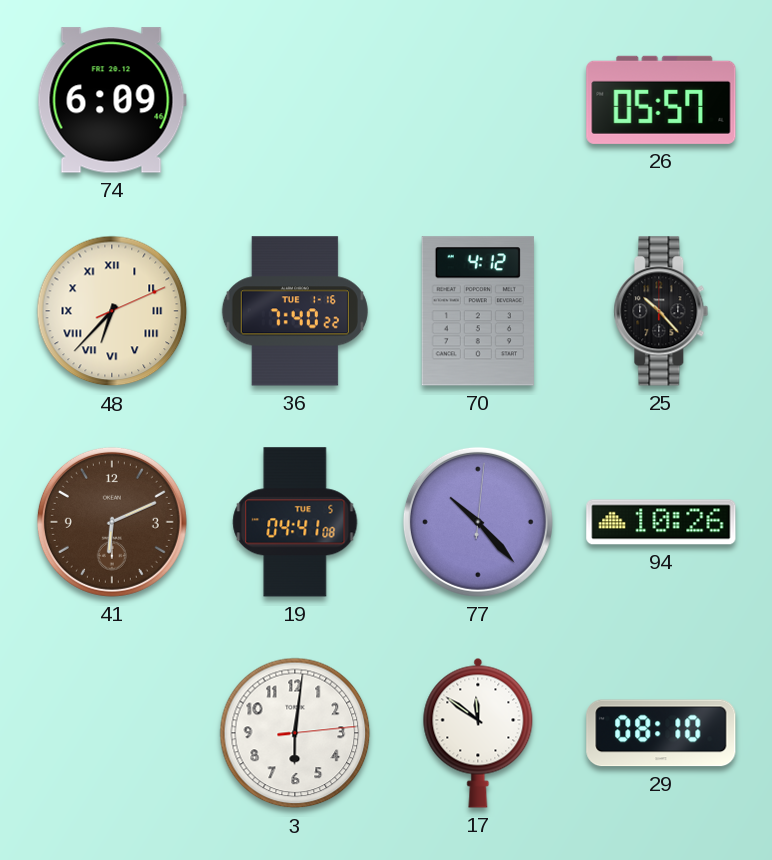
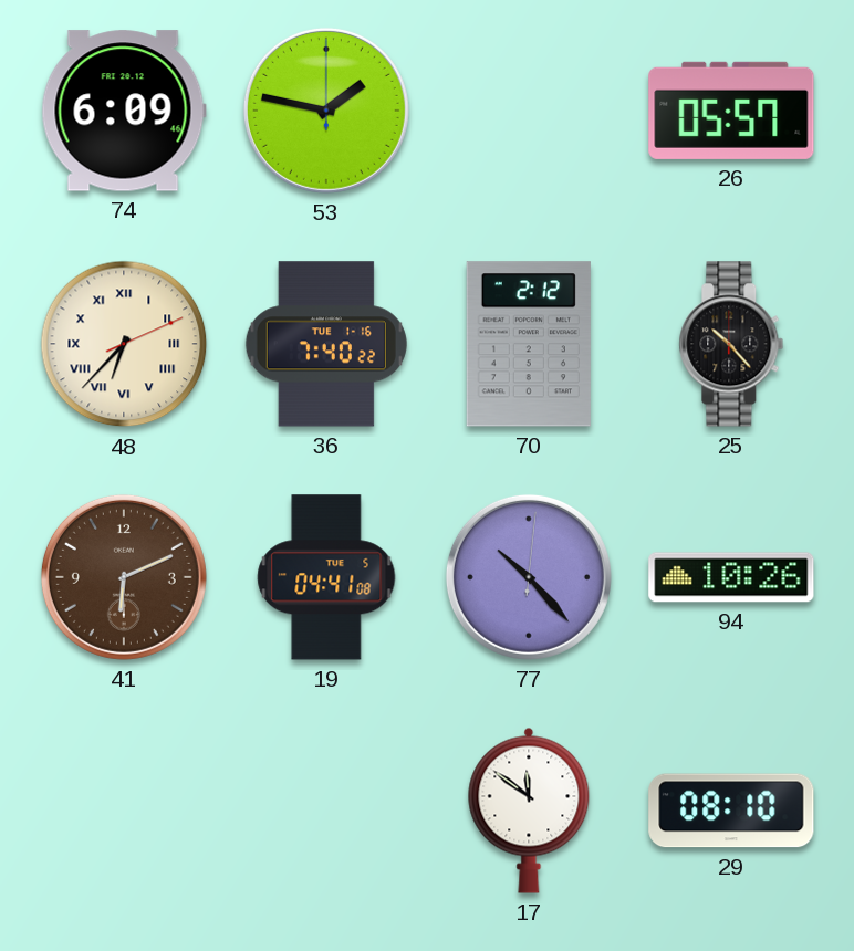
53: none -> 1:47
70: 4:12 -> 2:12
3: 6:01 -> none
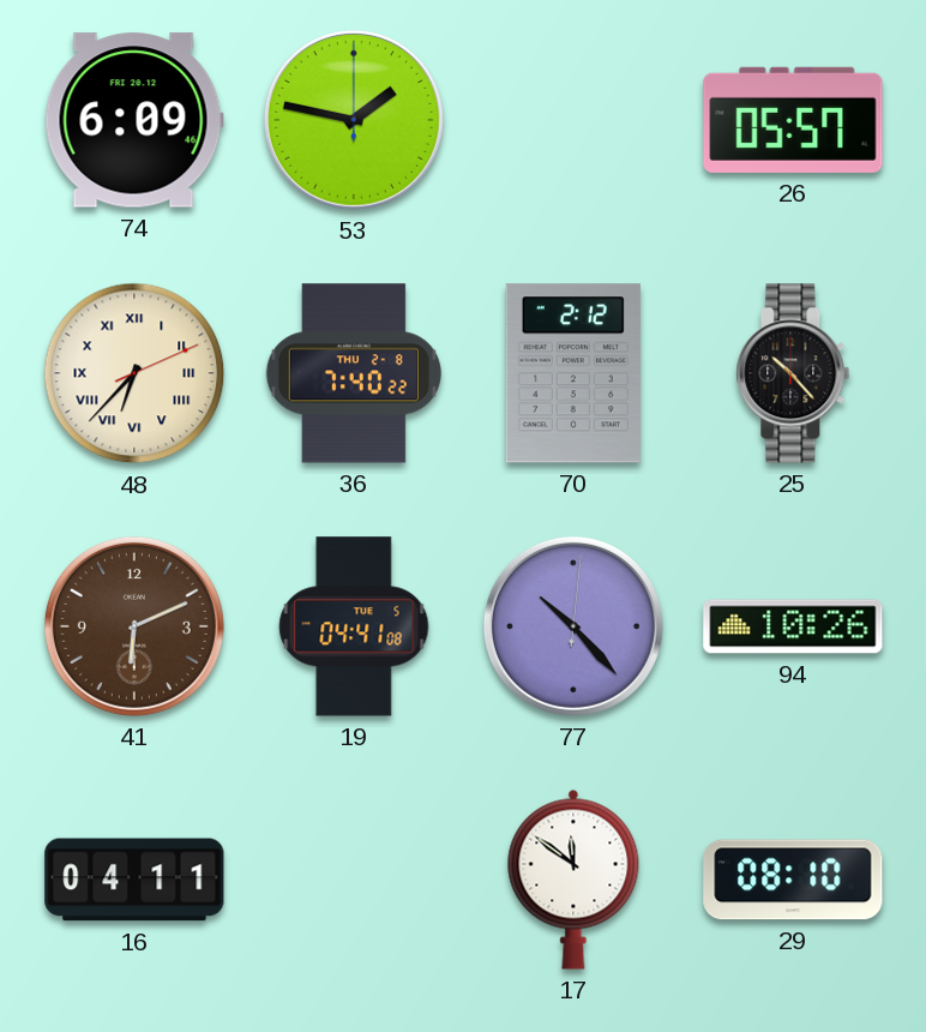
36 date: TUE 1-16 -> THU 2-8
16: none -> 04:11
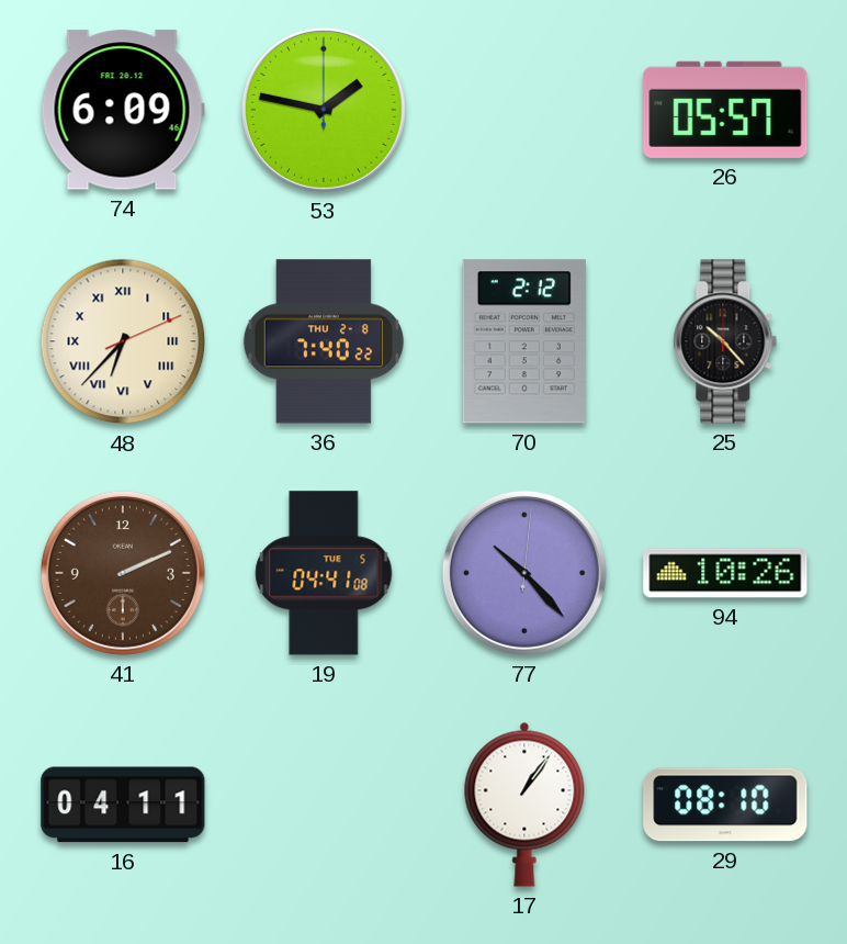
41: 6:11 -> 2:11
17: 11:51 -> 1:06
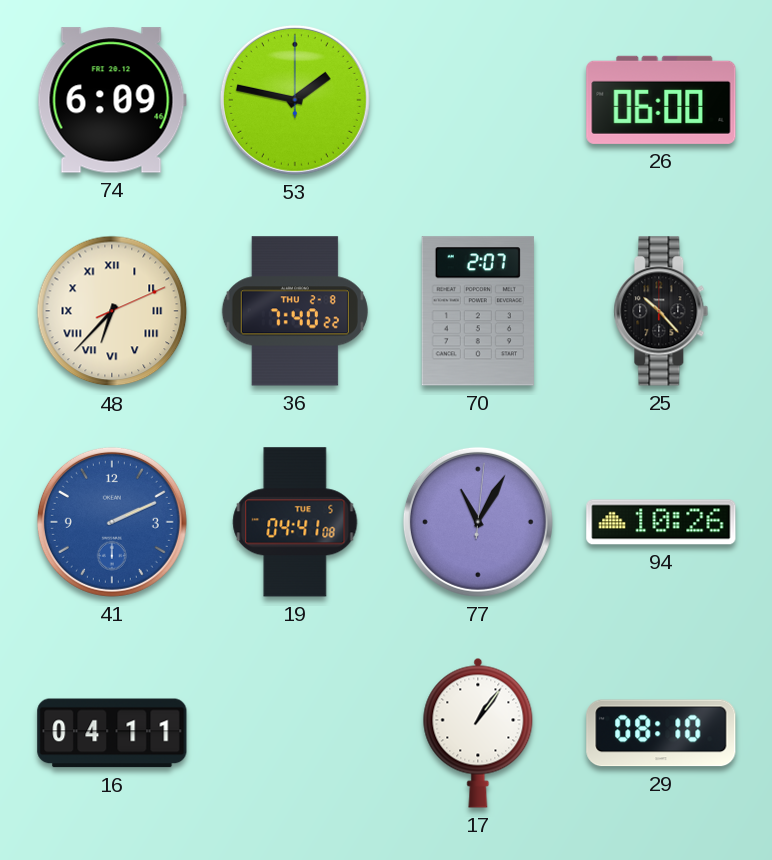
26: 05:57 -> 06:00
70: 2:12 -> 2:07
41 dial: brown -> blue
77: 10:23 -> 11:05
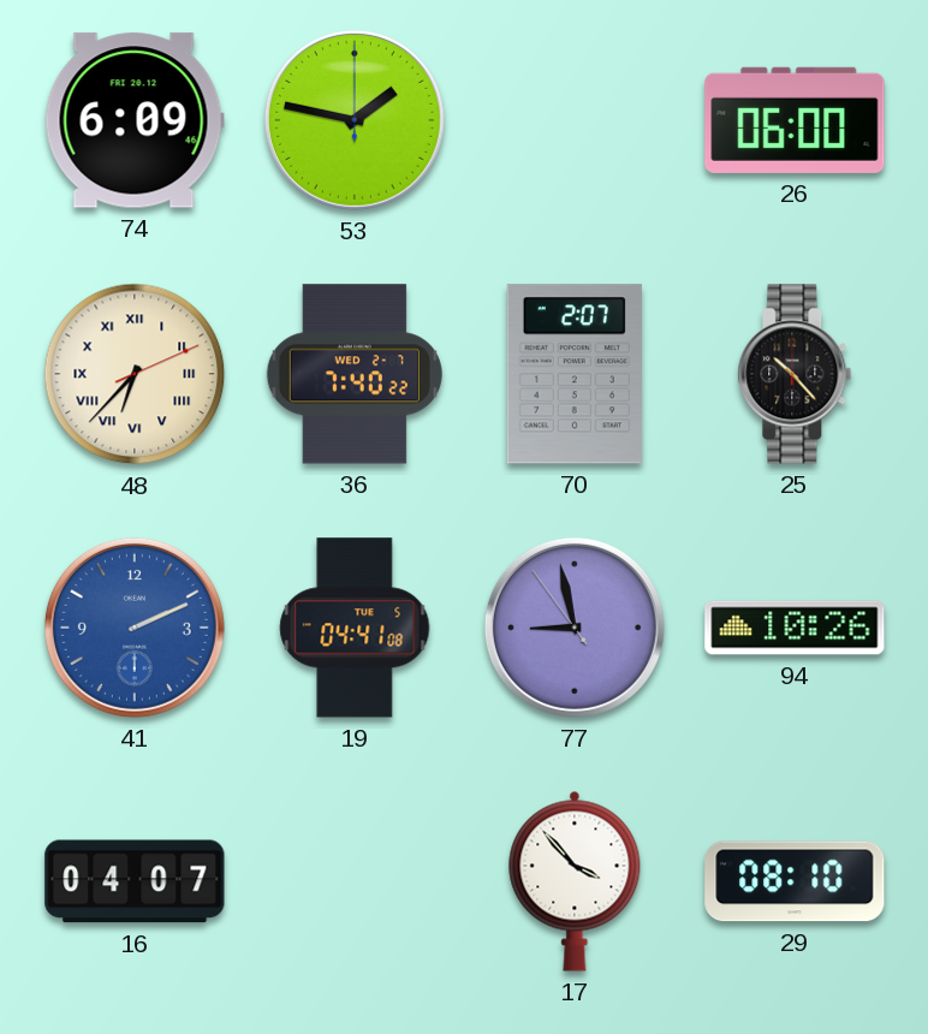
36 date: THU 2-8 -> WED 2-7
77: 11:05 -> 8:57
16: 04:11 -> 04:07
17: 1:06 -> 3:53
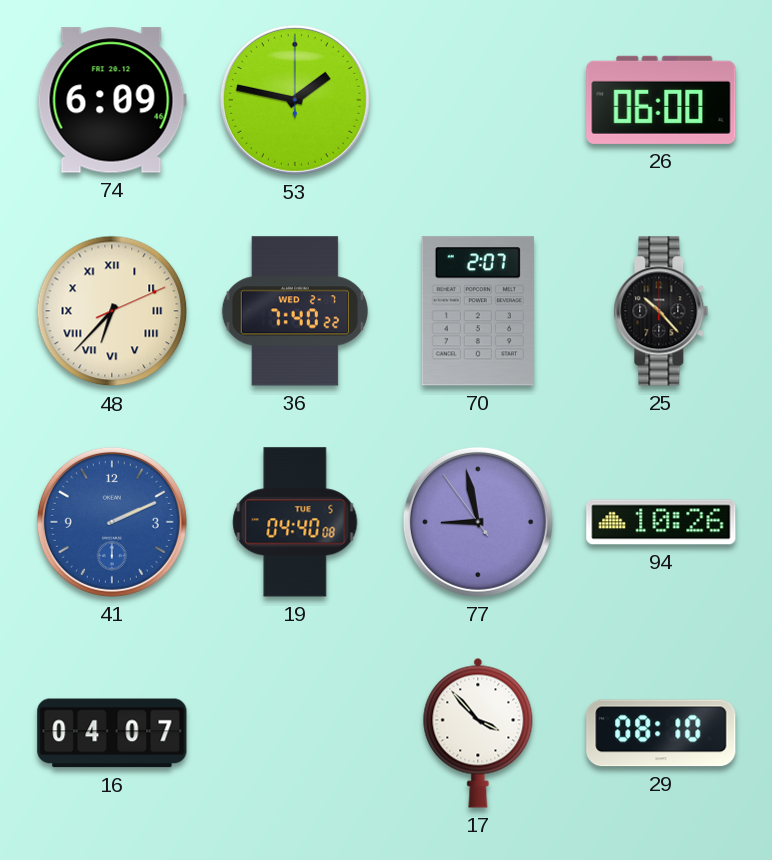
19: 04:41 -> 04:40
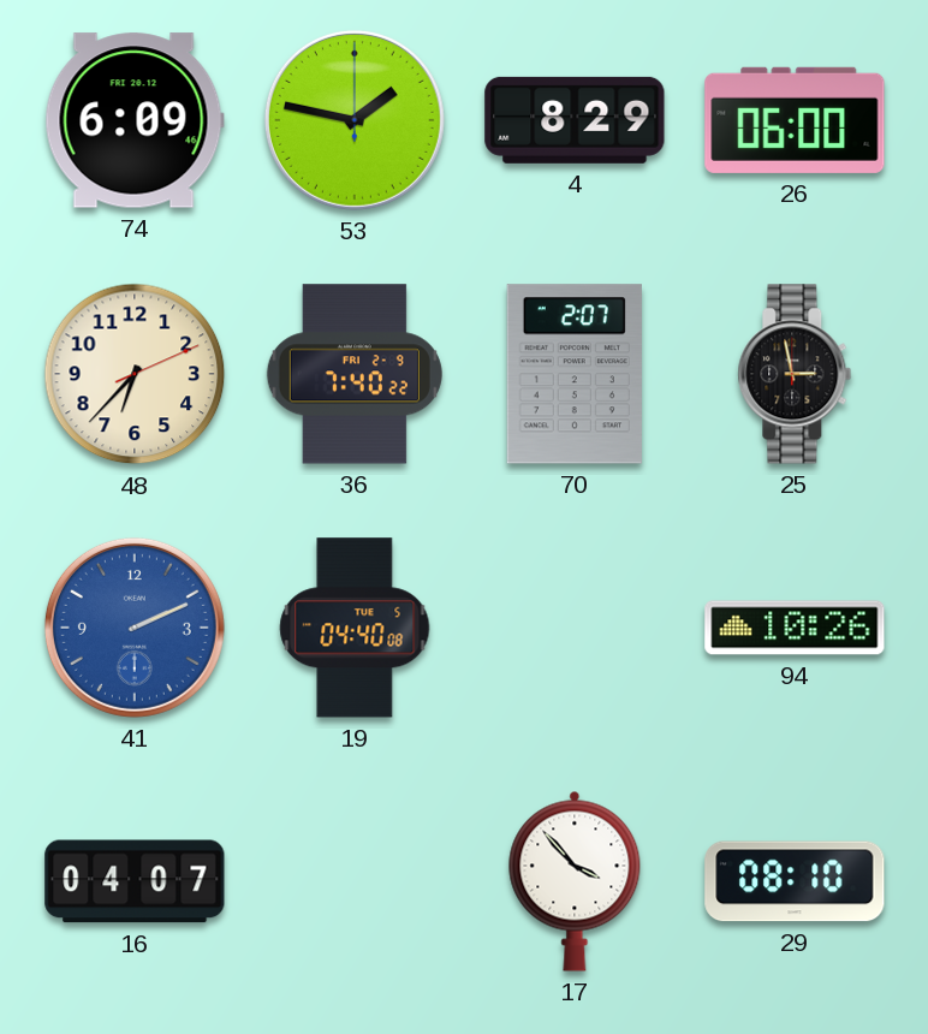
4: none -> 8:29
48 numerals: Roman -> Arabic
36 date: WED 2-7 -> FRI 2-9
25: 10:23 -> 2:58
77: 8:57 -> none
